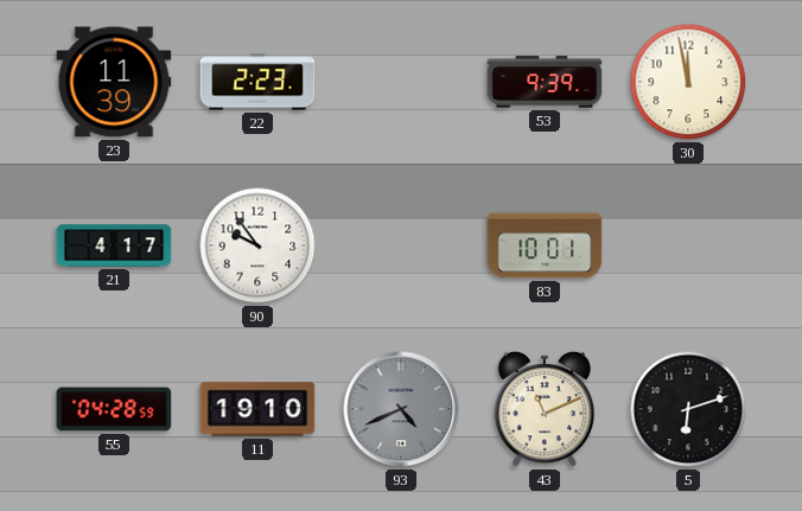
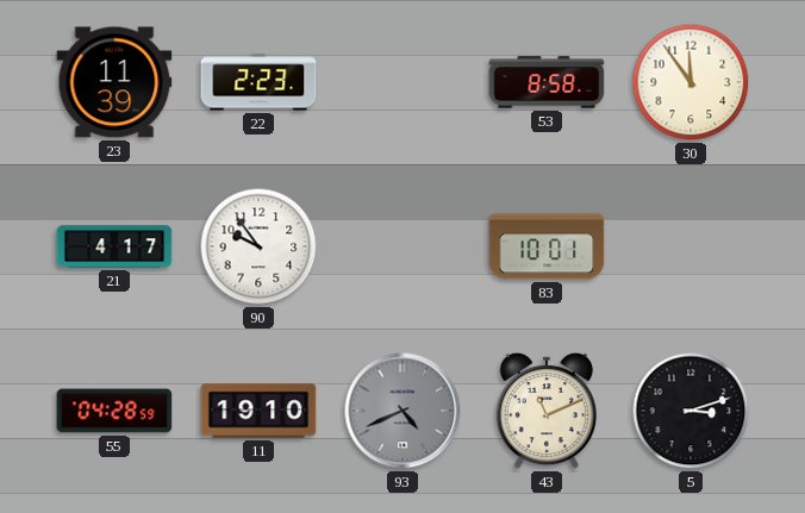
53: 9:39 -> 8:58
30: 11:58 -> 11:54
5: 6:12 -> 3:12
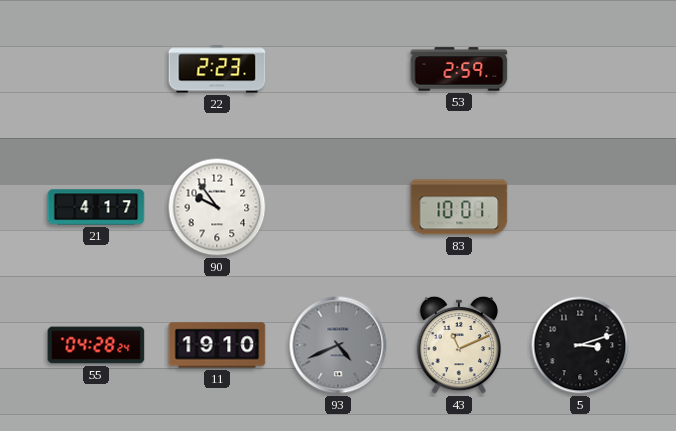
23: 11:39 -> none
53: 8:58 -> 2:59
30: 11:54 -> none
55: 04:28:59 -> 04:28:24
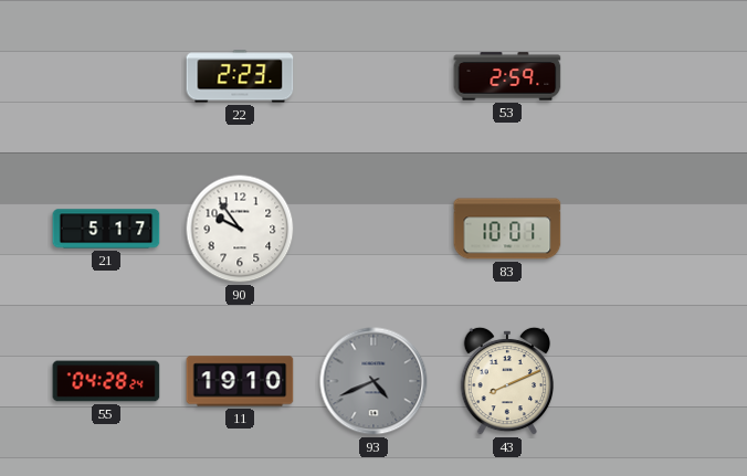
21: 4:17 -> 5:17
43: 11:11 -> 8:11
5: 3:12 -> none
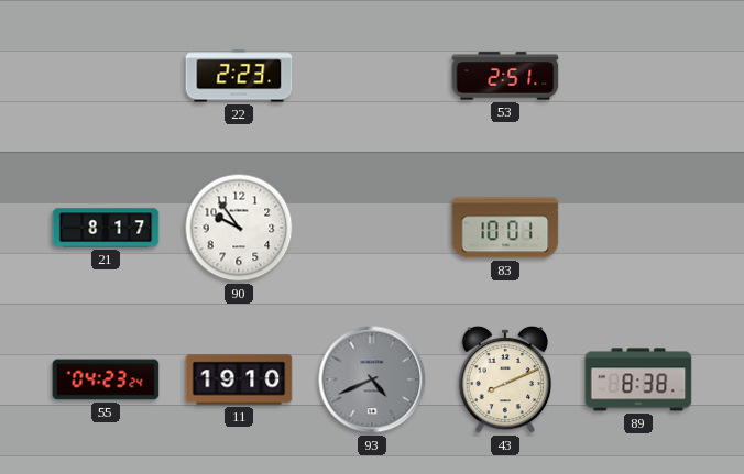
53: 2:59 -> 2:51
21: 5:17 -> 8:17
55: 04:28 -> 04:23
89: none -> 8:38
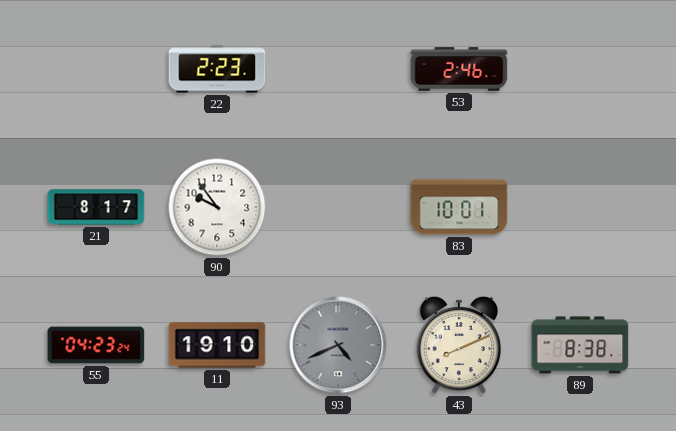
53: 2:51 -> 2:46
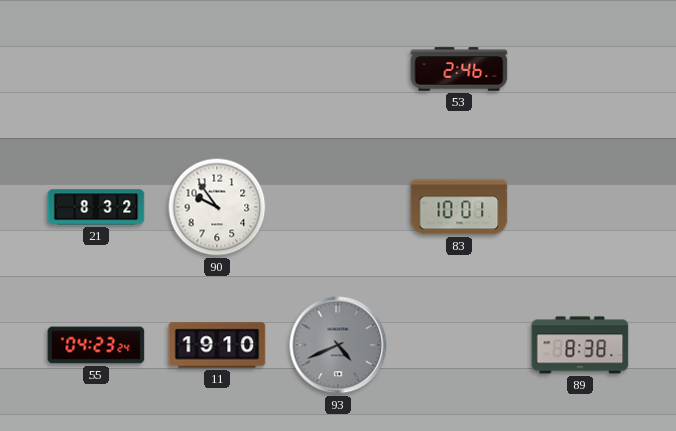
22: 2:23 -> none
21: 8:17 -> 8:32
43: 8:11 -> none
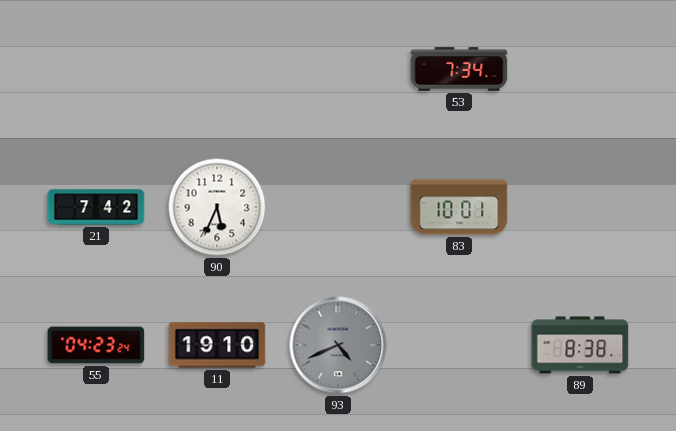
53: 2:46 -> 7:34
21: 8:32 -> 7:42
90: 9:54 -> 5:34
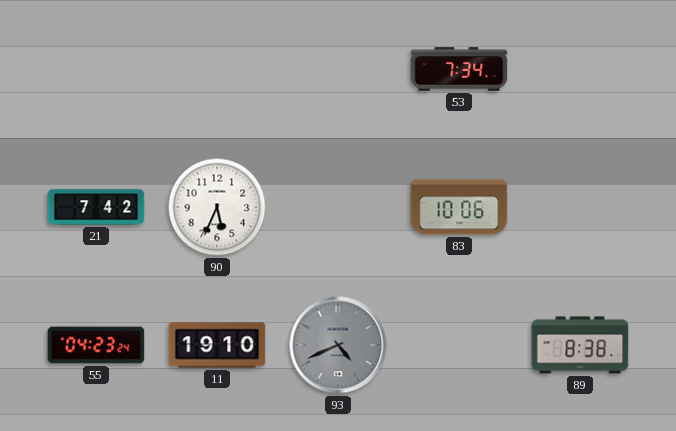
83: 10:01 -> 10:06
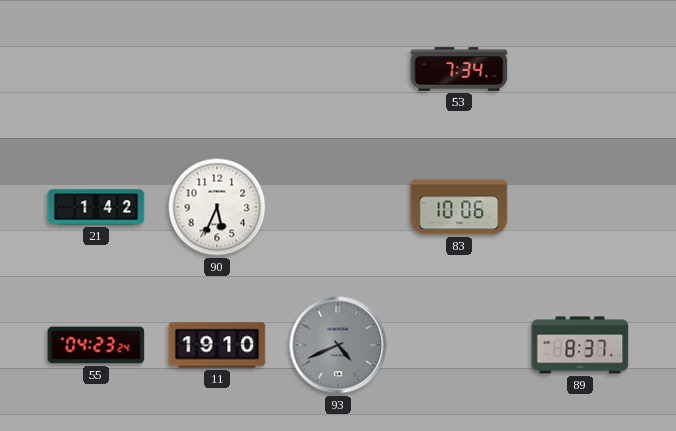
21: 7:42 -> 1:42
89: 8:38 -> 8:37
